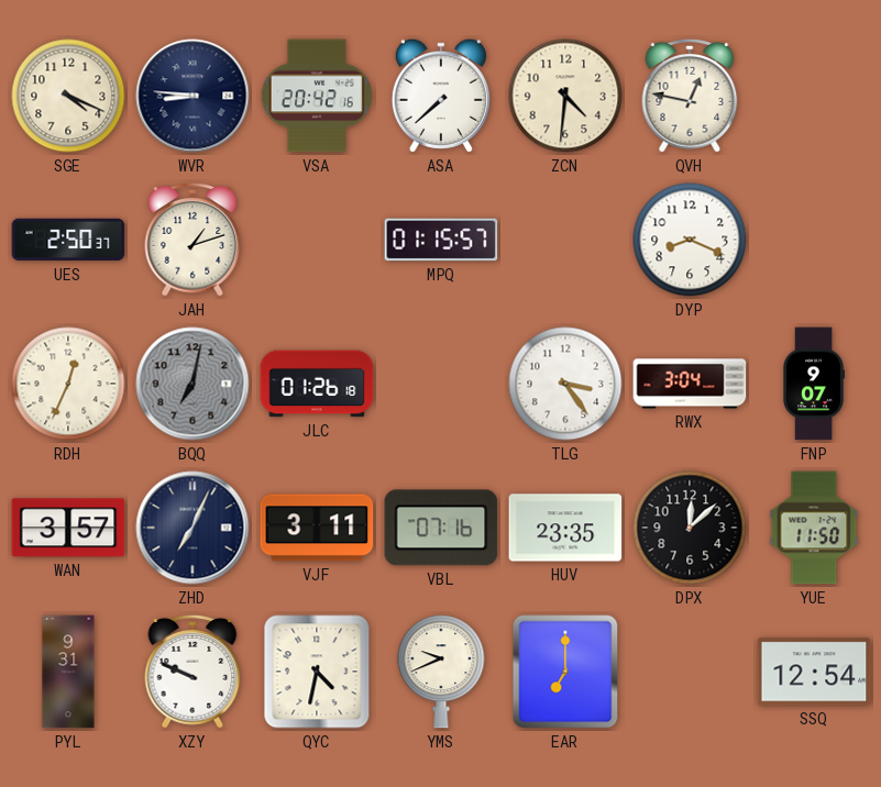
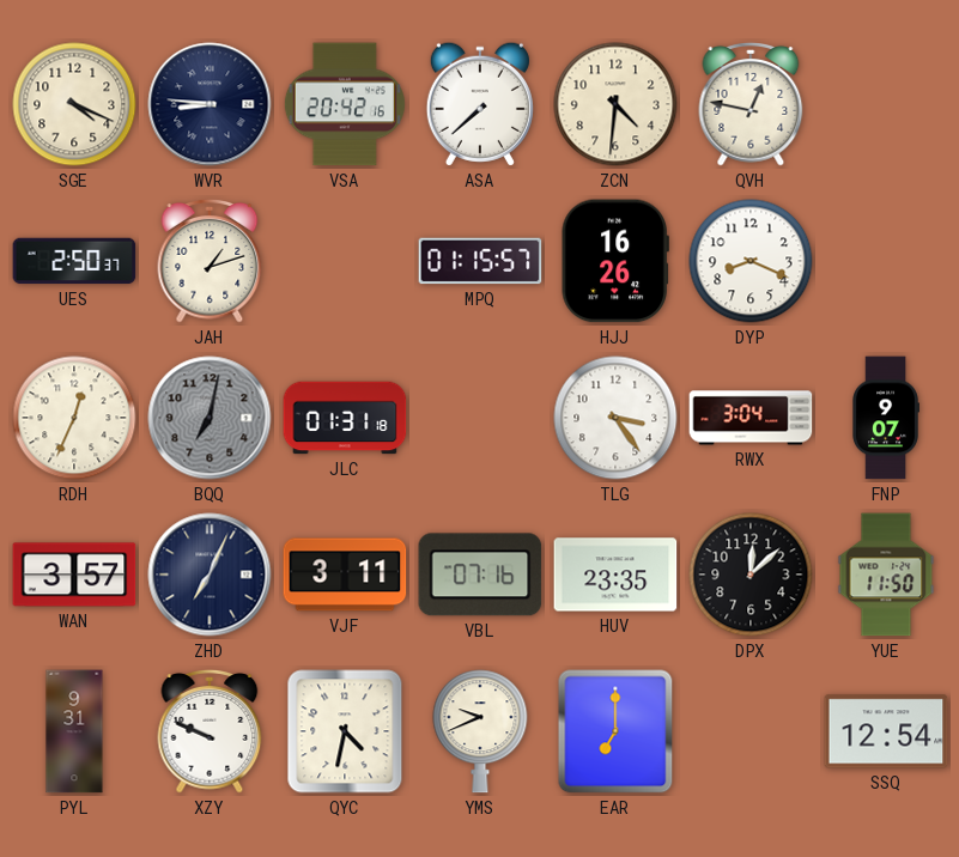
HJJ: none -> 16:26
JLC: 01:26 -> 01:31
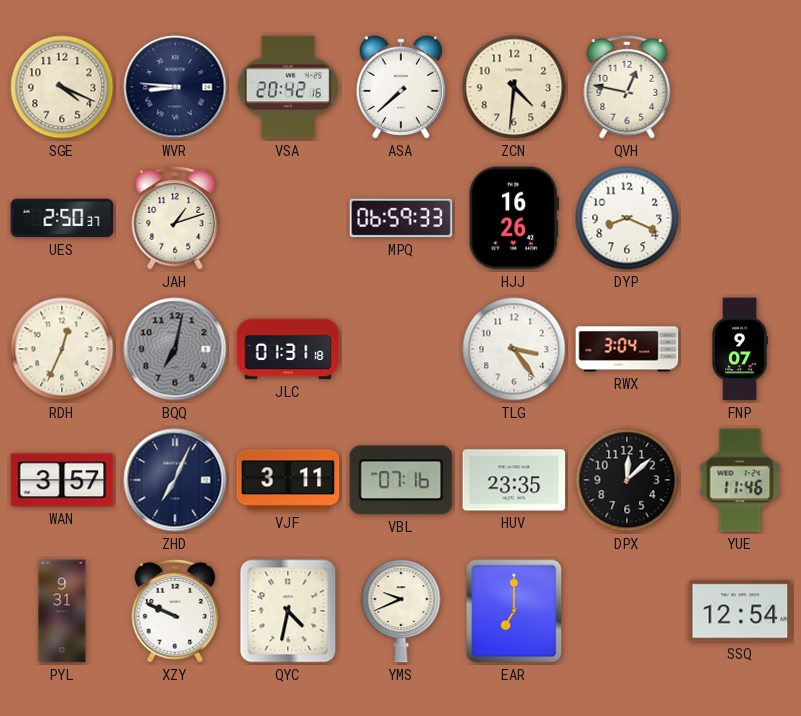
MPQ: 01:15 -> 06:59
YUE: 11:50 -> 11:46
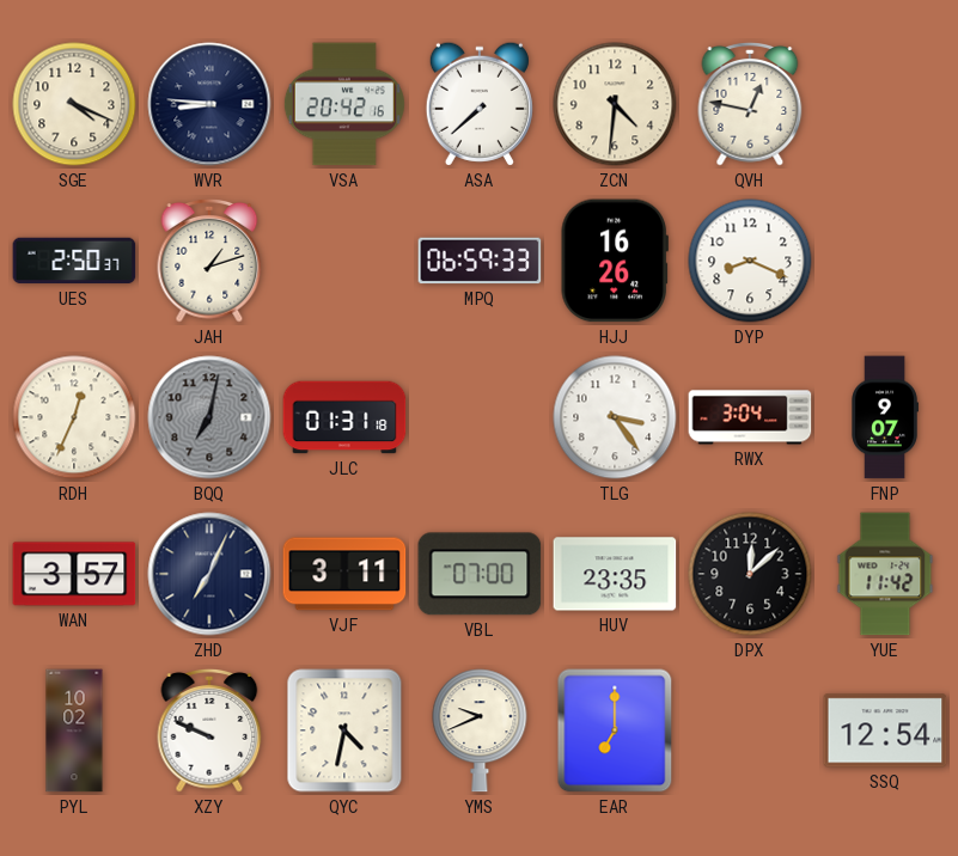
VBL: 07:16 -> 07:00
YUE: 11:46 -> 11:42
PYL: 9:31 -> 10:02
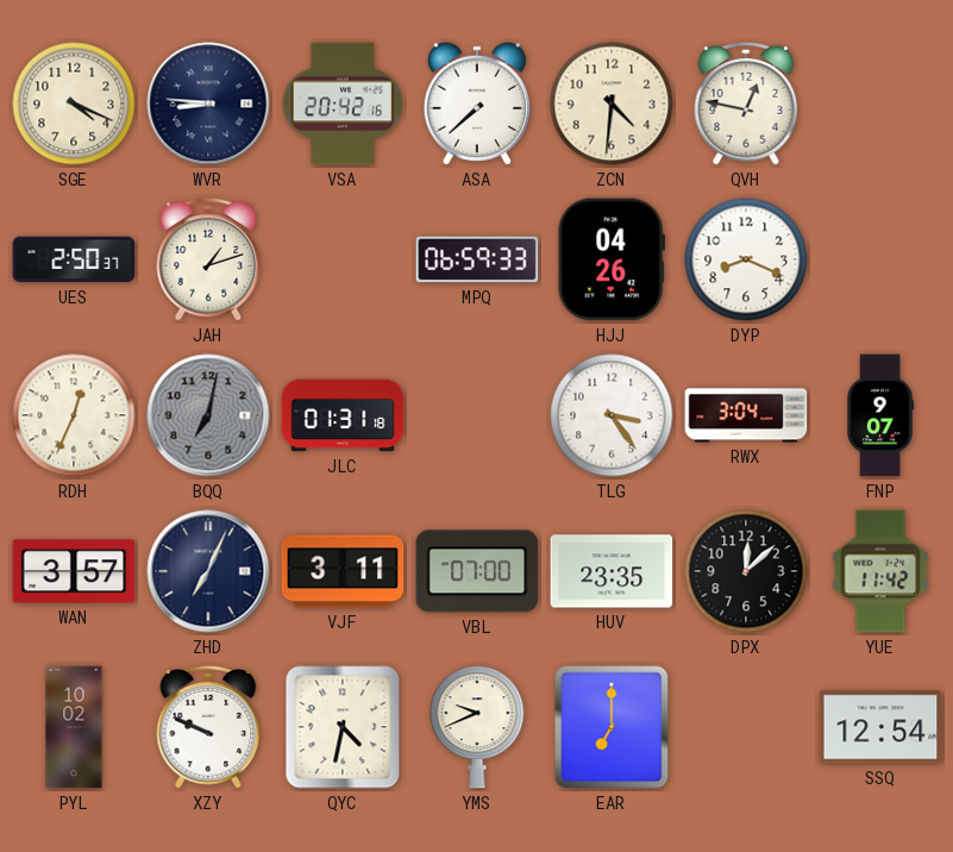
HJJ: 16:26 -> 04:26
